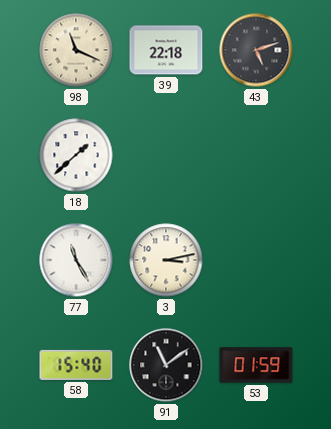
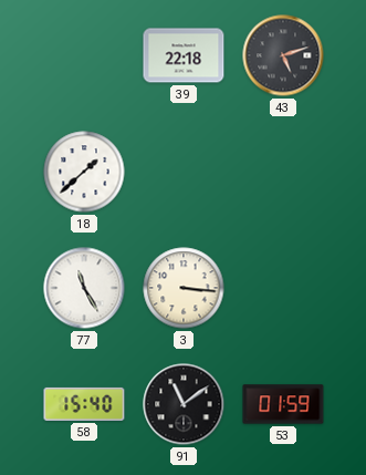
98: 11:19 -> none
3: 3:13 -> 3:16
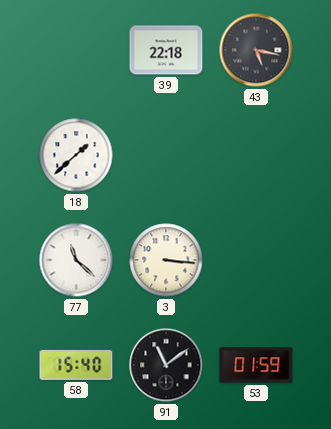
43: 5:12 -> 5:17
77: 11:25 -> 11:22
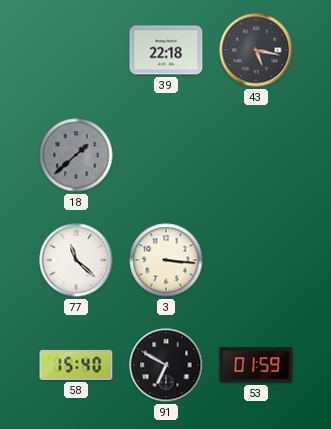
18 dial: white -> grey
91: 11:09 -> 6:50
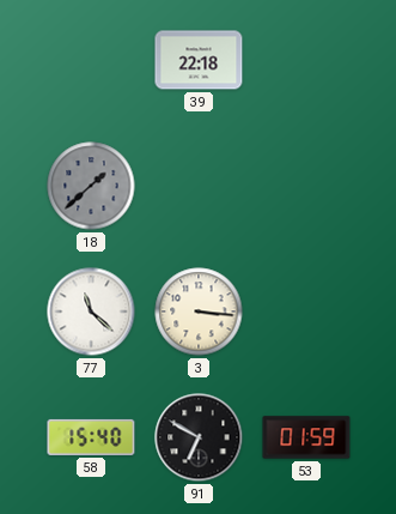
43: 5:17 -> none
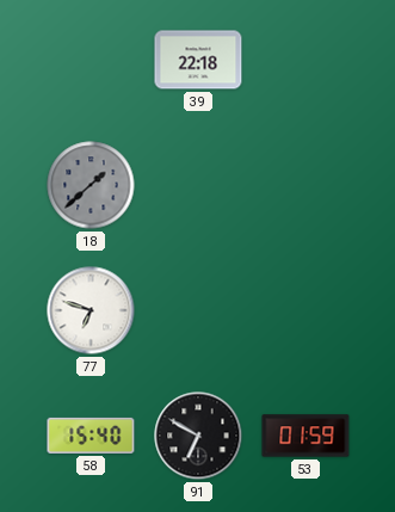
77: 11:22 -> 6:48
3: 3:16 -> none
